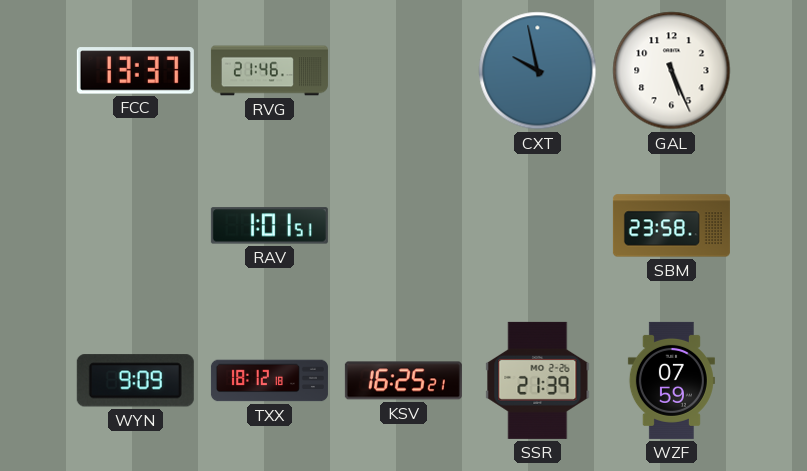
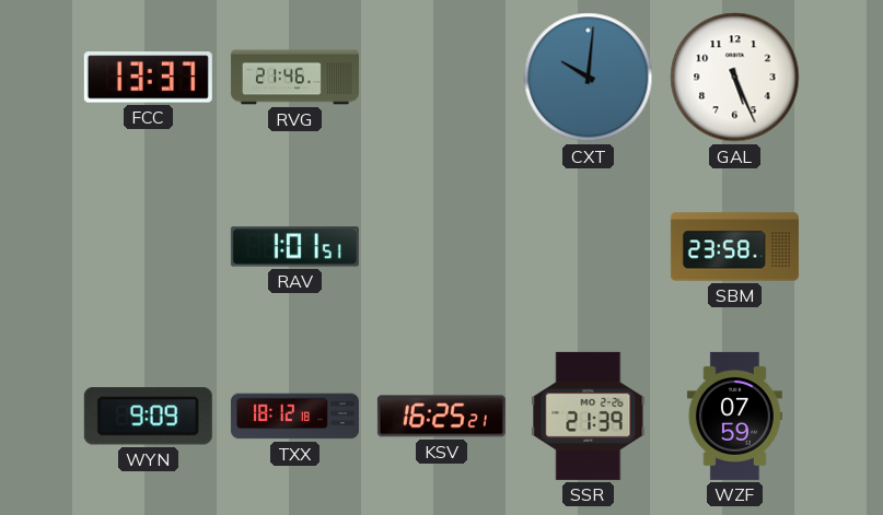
CXT: 9:58 -> 10:01
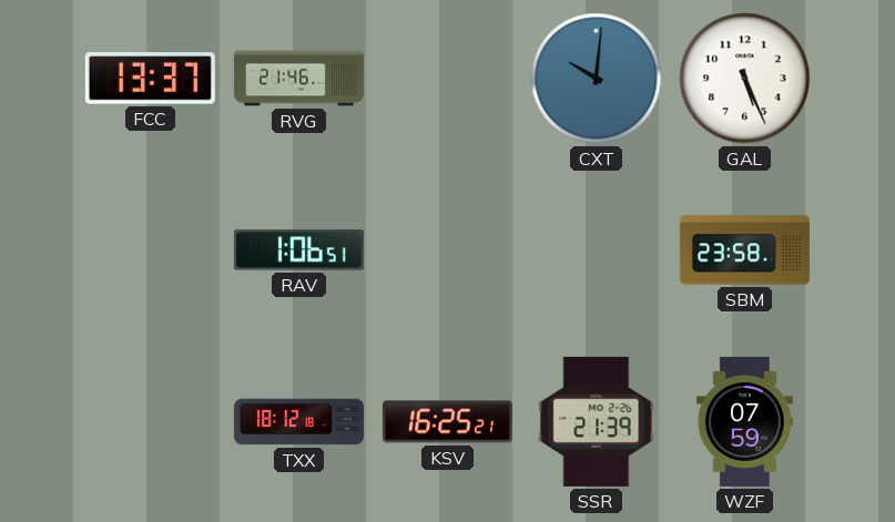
RAV: 1:01 -> 1:06
WYN: 9:09 -> none
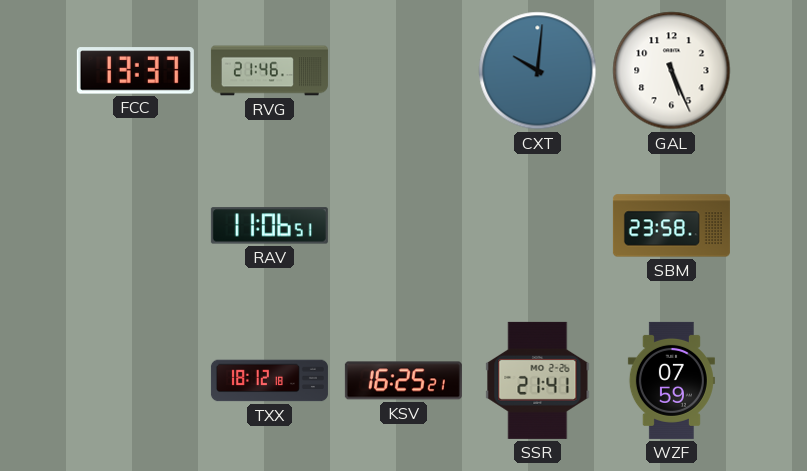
RAV: 1:06 -> 11:06
SSR: 21:39 -> 21:41
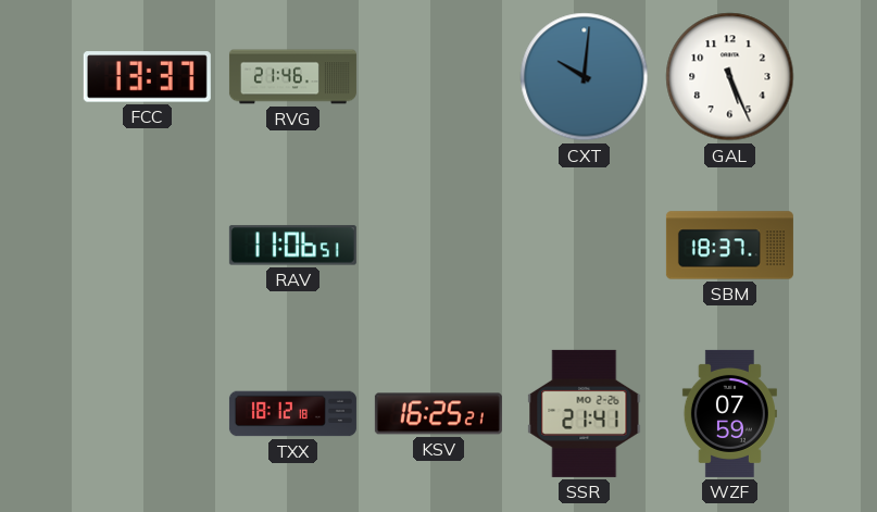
SBM: 23:58 -> 18:37
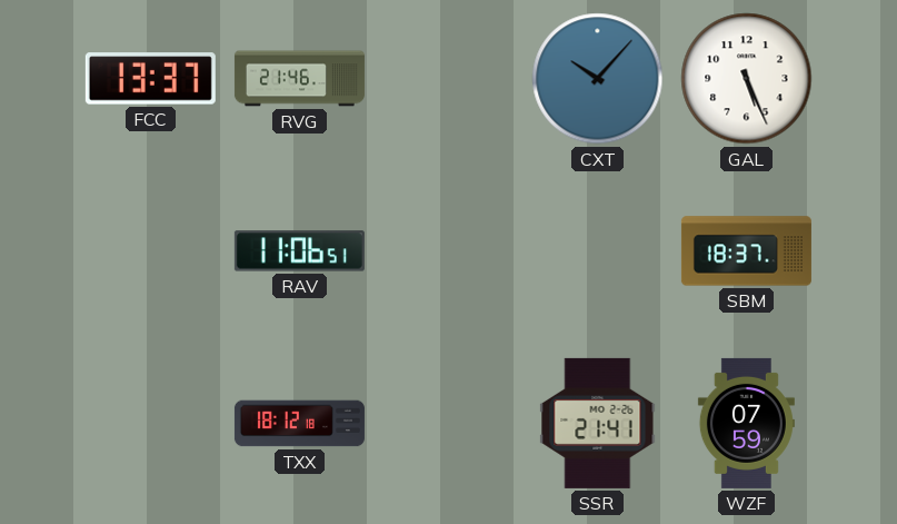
CXT: 10:01 -> 10:07
KSV: 16:25 -> none
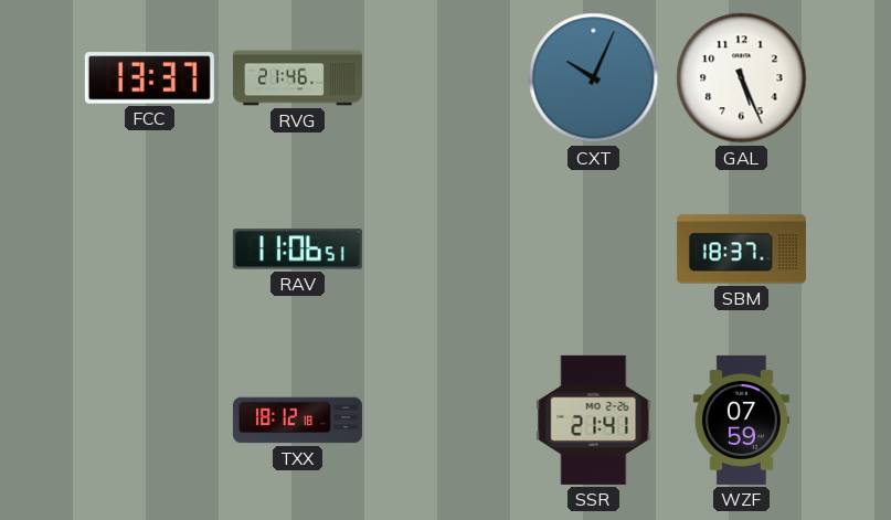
CXT: 10:07 -> 10:04
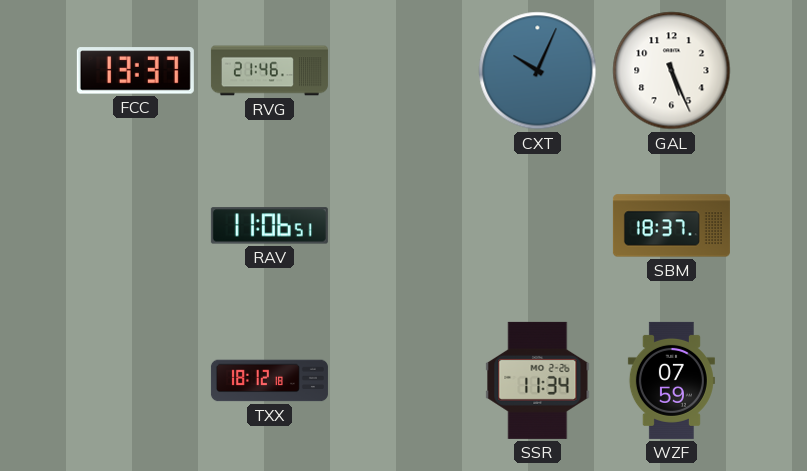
SSR: 21:41 -> 11:34
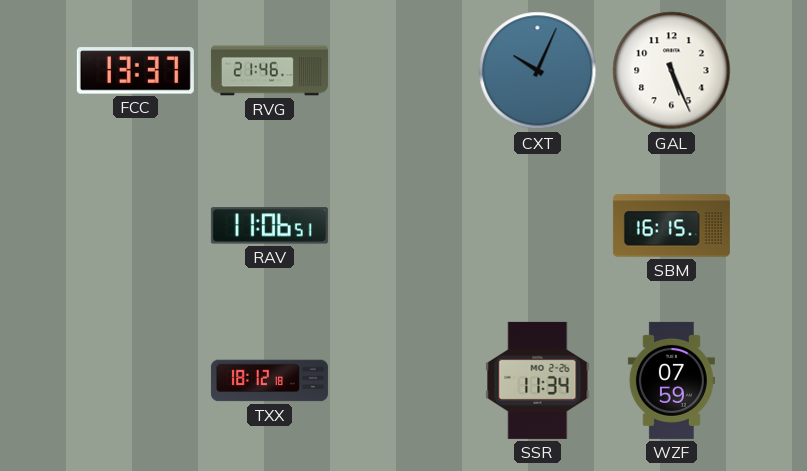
SBM: 18:37 -> 16:15
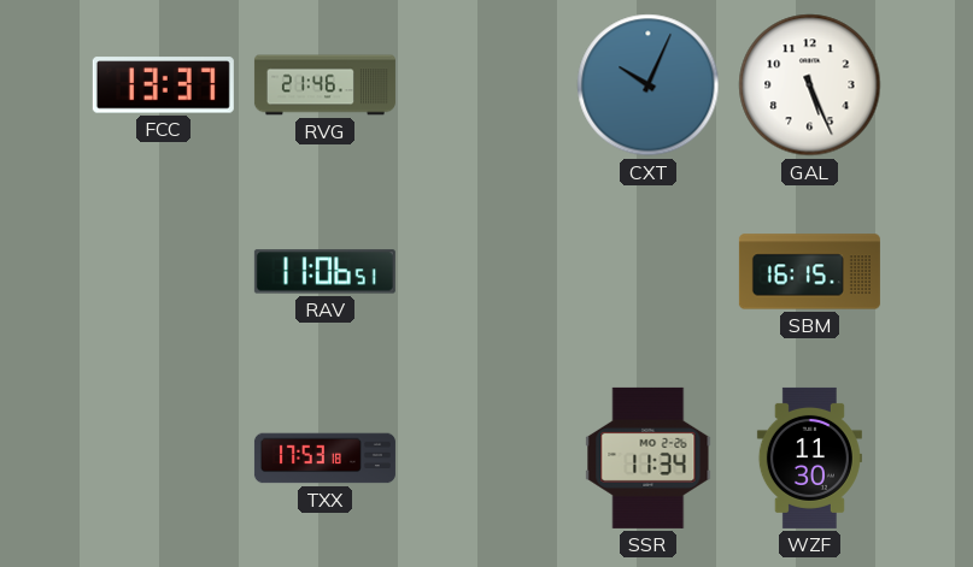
TXX: 18:12 -> 17:53
WZF: 07:59 -> 11:30
